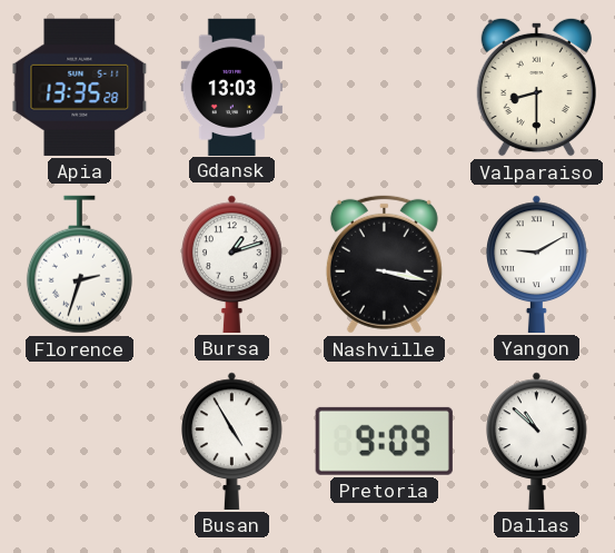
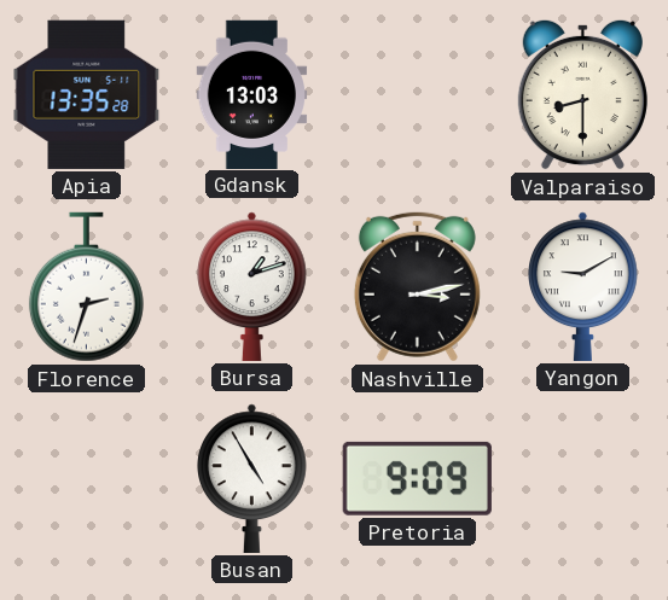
Nashville: 3:17 -> 3:13
Dallas: 10:52 -> none
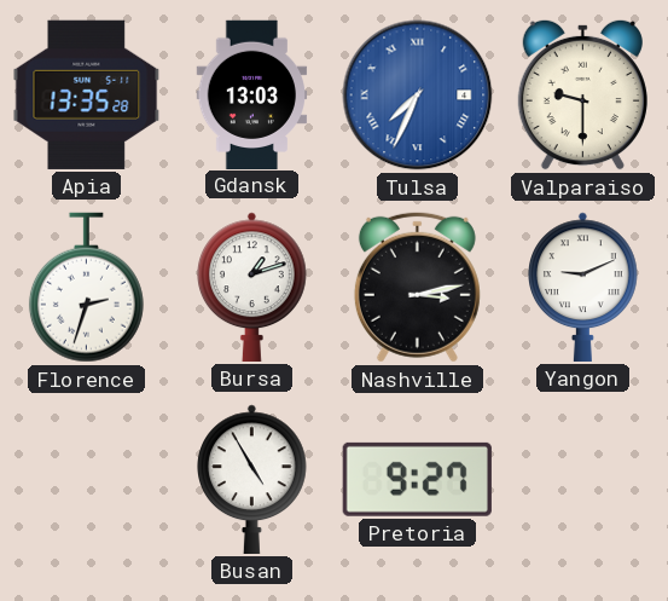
Tulsa: none -> 7:34
Valparaiso: 8:30 -> 9:30
Yangon: 9:10 -> 9:11
Pretoria: 9:09 -> 9:27
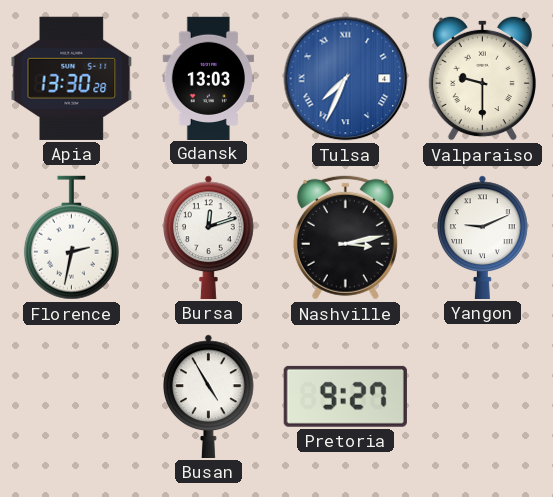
Apia: 13:35 -> 13:30
Florence: 2:33 -> 2:32
Bursa: 1:12 -> 12:12
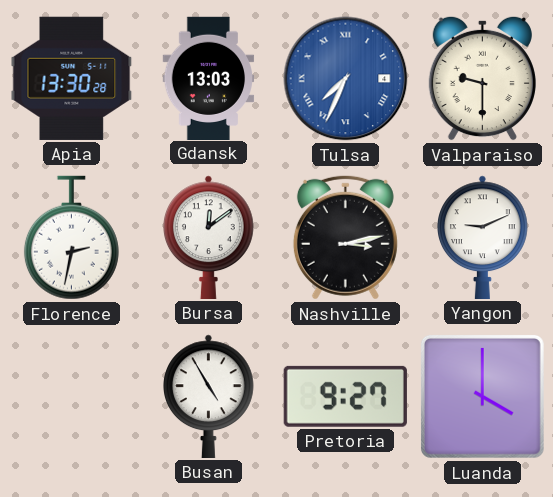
Bursa: 12:12 -> 12:09
Luanda: none -> 4:00
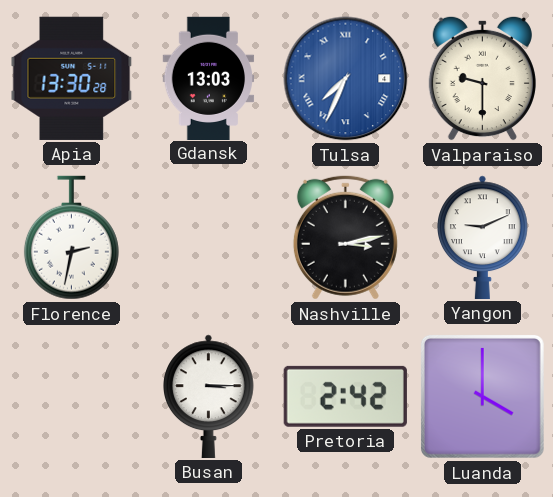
Bursa: 12:09 -> none
Busan: 4:55 -> 3:15
Pretoria: 9:27 -> 2:42
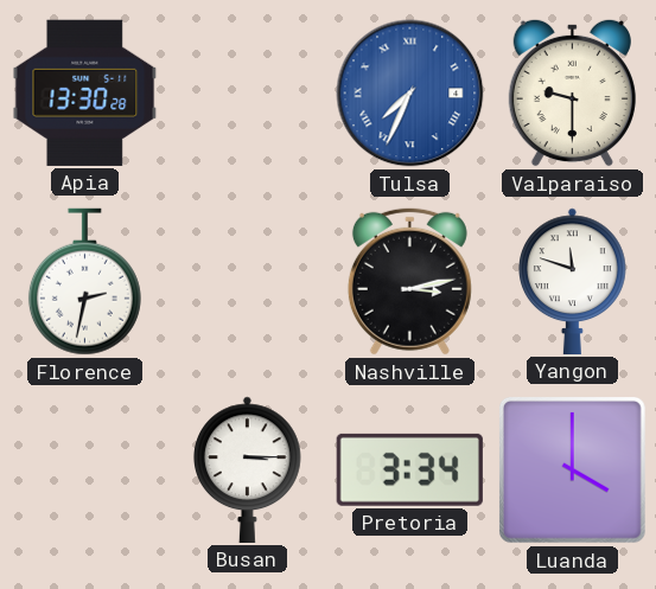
Gdansk: 13:03 -> none
Yangon: 9:11 -> 11:48
Pretoria: 2:42 -> 3:34
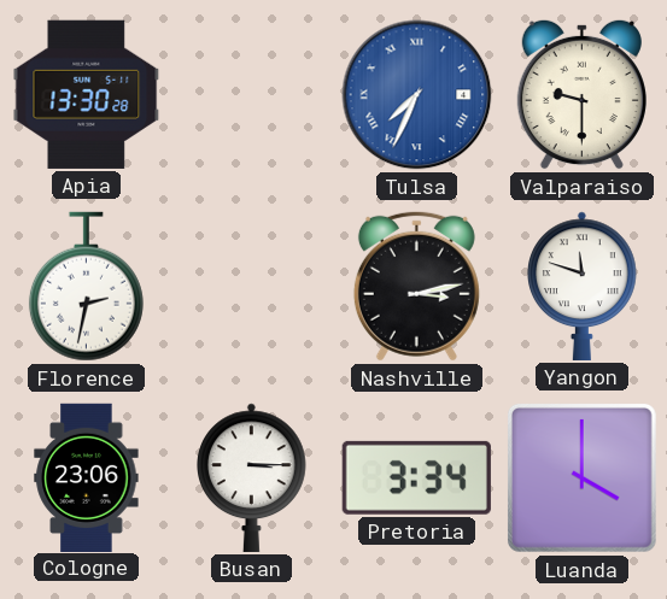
Cologne: none -> 23:06
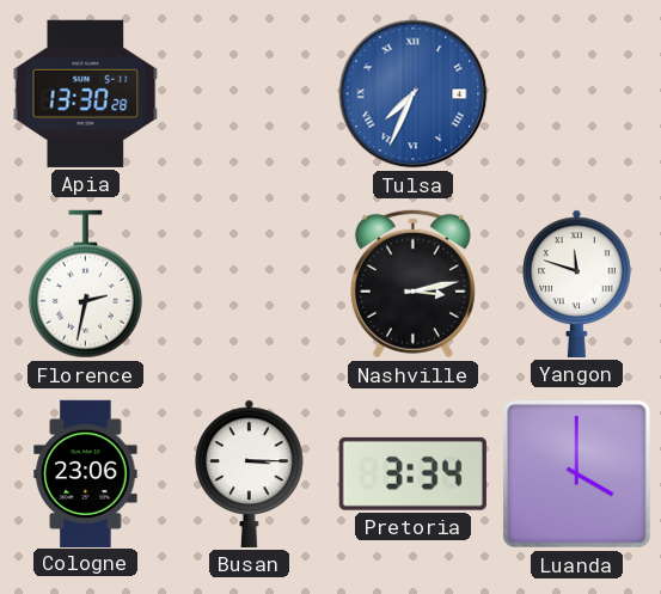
Valparaiso: 9:30 -> none
